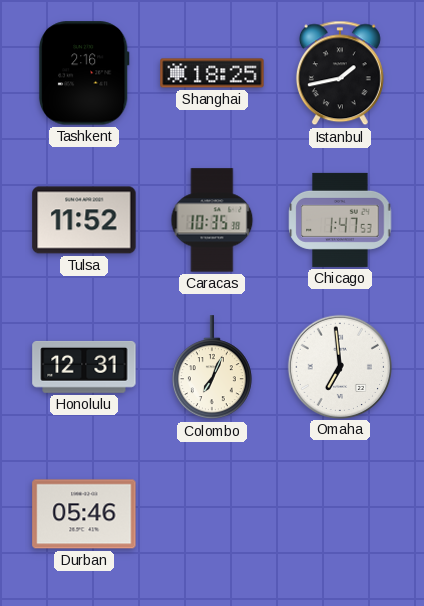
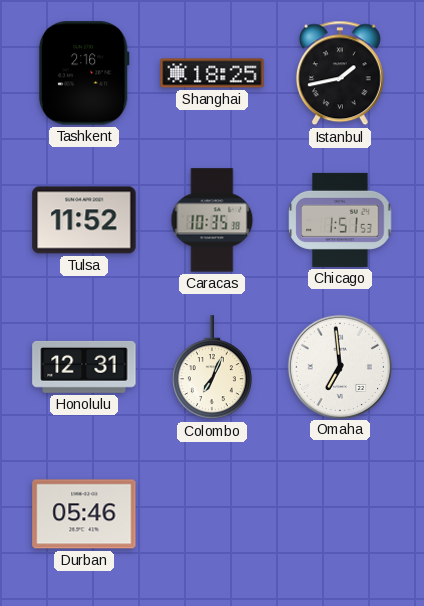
Chicago: 1:47 -> 1:51
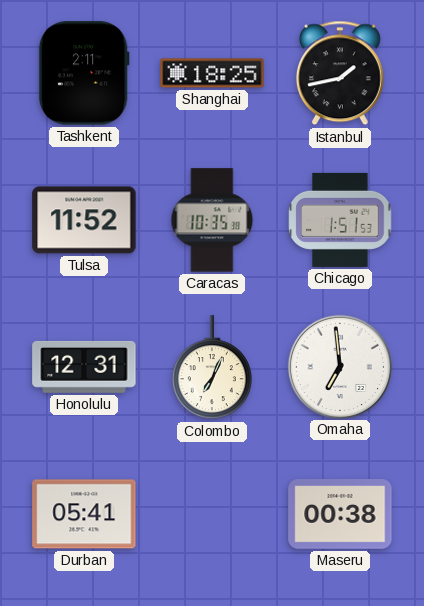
Tashkent: 2:16 -> 2:11
Durban: 05:46 -> 05:41
Maseru: none -> 00:38
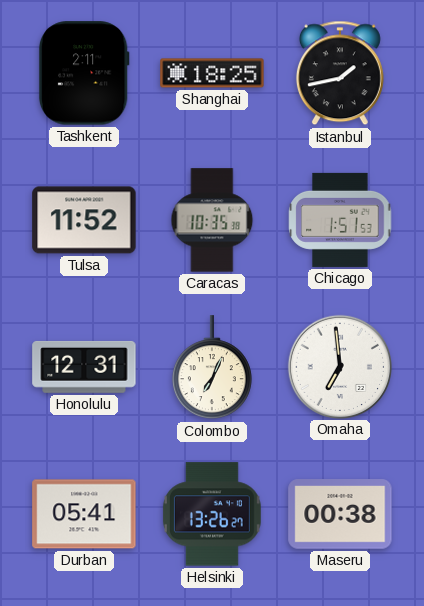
Helsinki: none -> 13:26
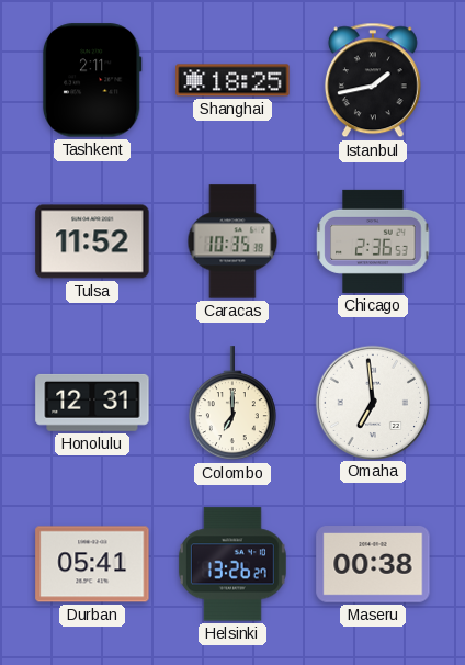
Chicago: 1:51 -> 2:36
Colombo: 7:04 -> 7:00
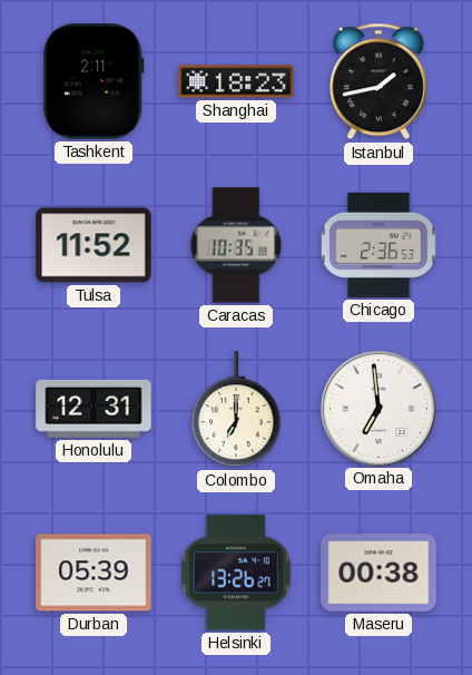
Shanghai: 18:25 -> 18:23
Durban: 05:41 -> 05:39
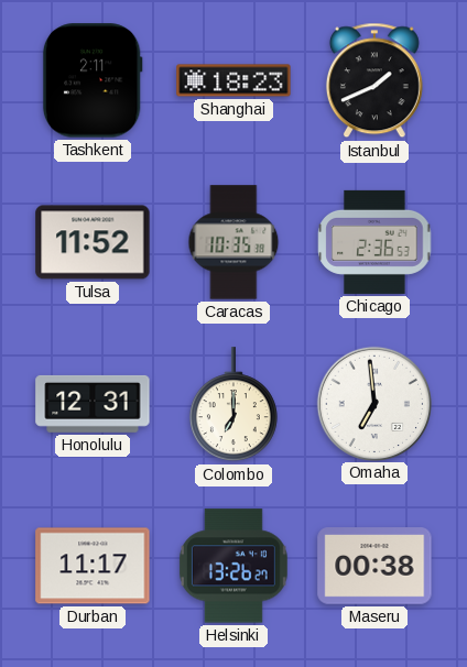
Istanbul: 1:43 -> 1:41
Durban: 05:39 -> 11:17
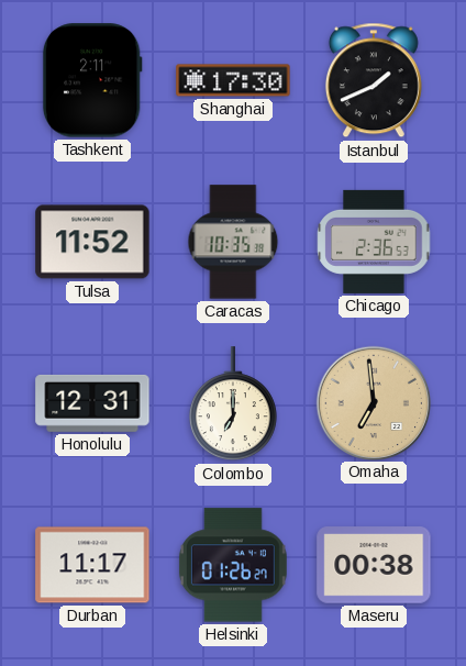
Shanghai: 18:23 -> 17:30
Omaha dial: white -> champagne
Helsinki: 13:26 -> 01:26
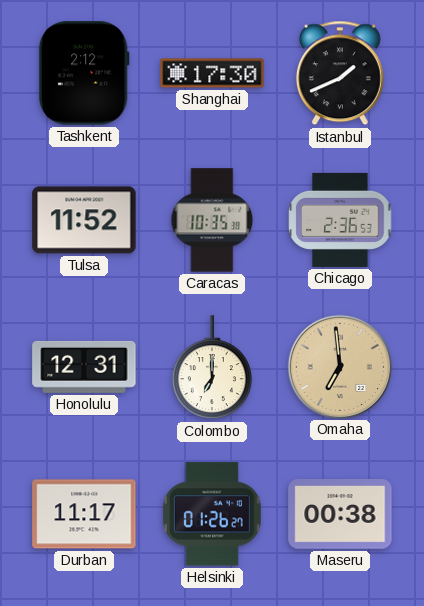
Tashkent: 2:11 -> 2:12
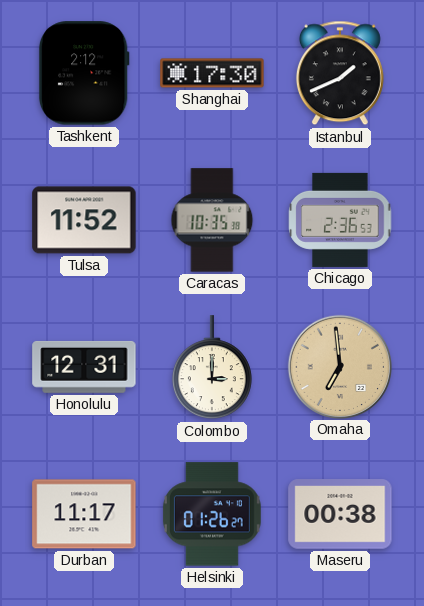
Colombo: 7:00 -> 3:00
